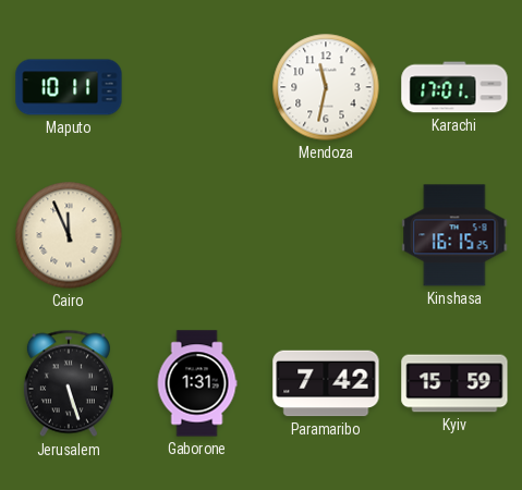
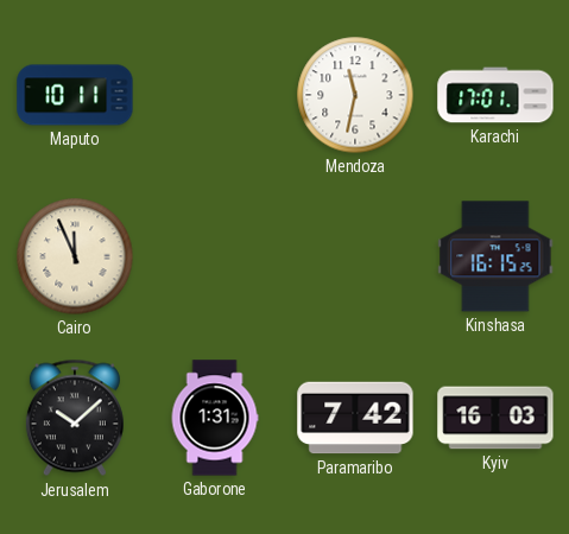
Jerusalem: 5:27 -> 10:08
Kyiv: 15:59 -> 16:03
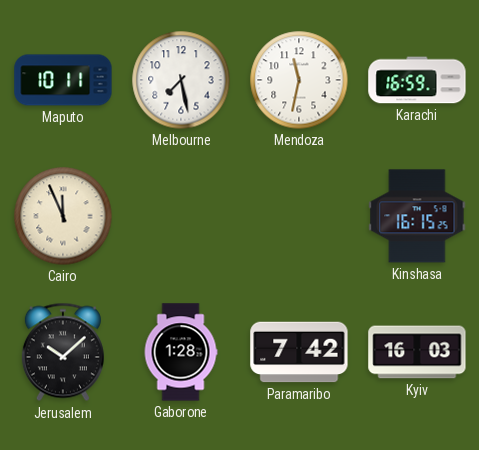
Melbourne: none -> 7:28
Karachi: 17:01 -> 16:59
Gaborone: 1:31 -> 1:28
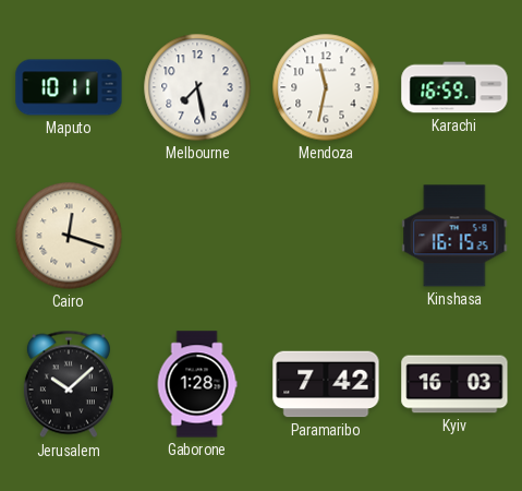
Cairo: 11:56 -> 12:18
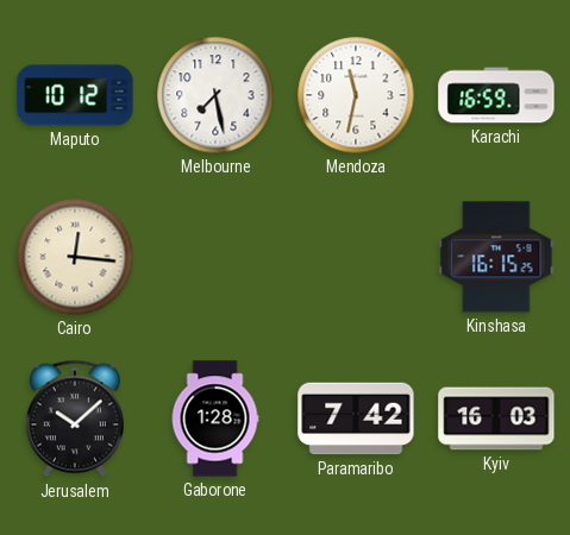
Maputo: 10:11 -> 10:12
Cairo: 12:18 -> 12:16
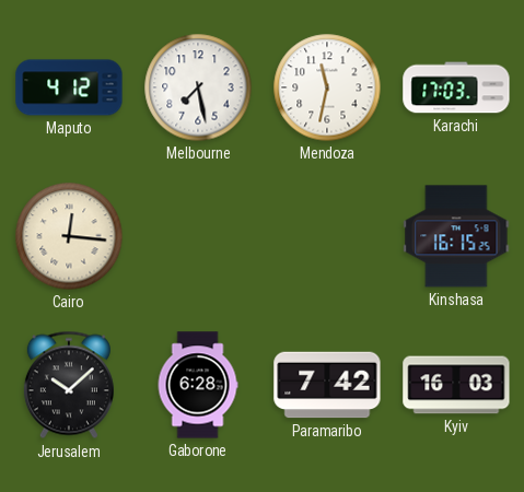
Maputo: 10:12 -> 4:12
Karachi: 16:59 -> 17:03
Gaborone: 1:28 -> 6:28
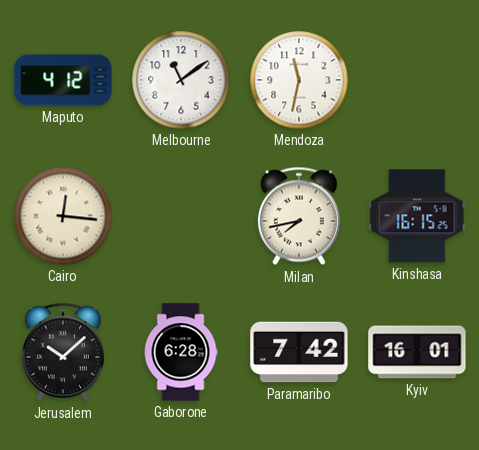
Melbourne: 7:28 -> 11:09
Karachi: 17:03 -> none
Milan: none -> 7:43
Kyiv: 16:03 -> 16:01
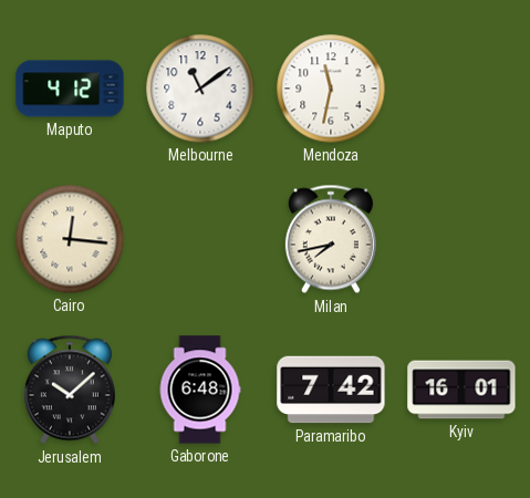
Kinshasa: 16:15 -> none
Gaborone: 6:28 -> 6:48
